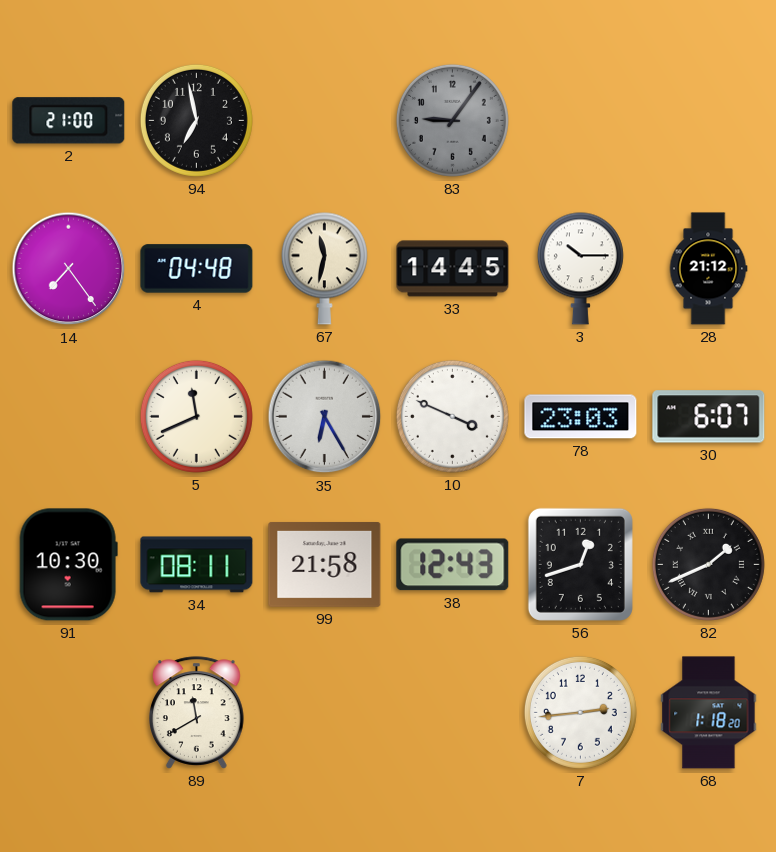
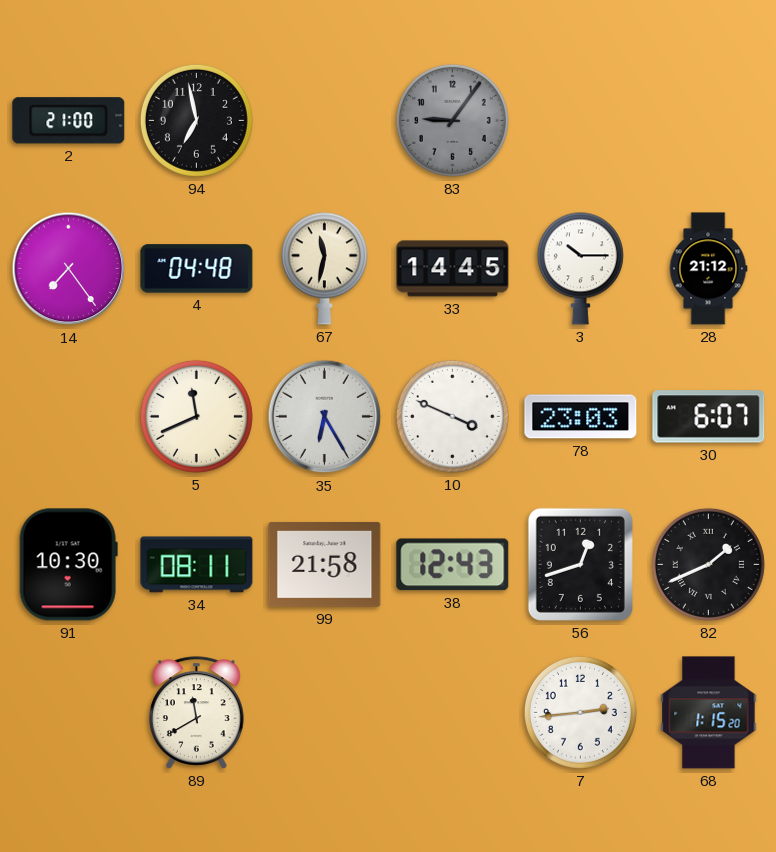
68: 1:18 -> 1:15
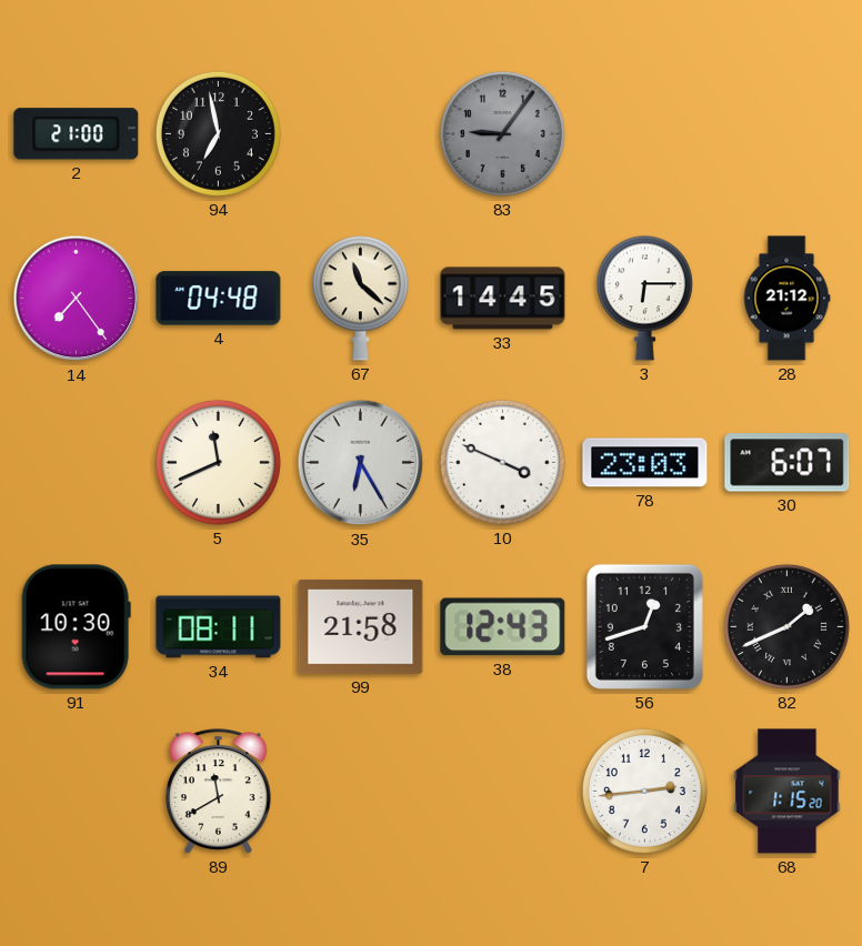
67: 11:32 -> 11:22
3: 10:15 -> 6:15
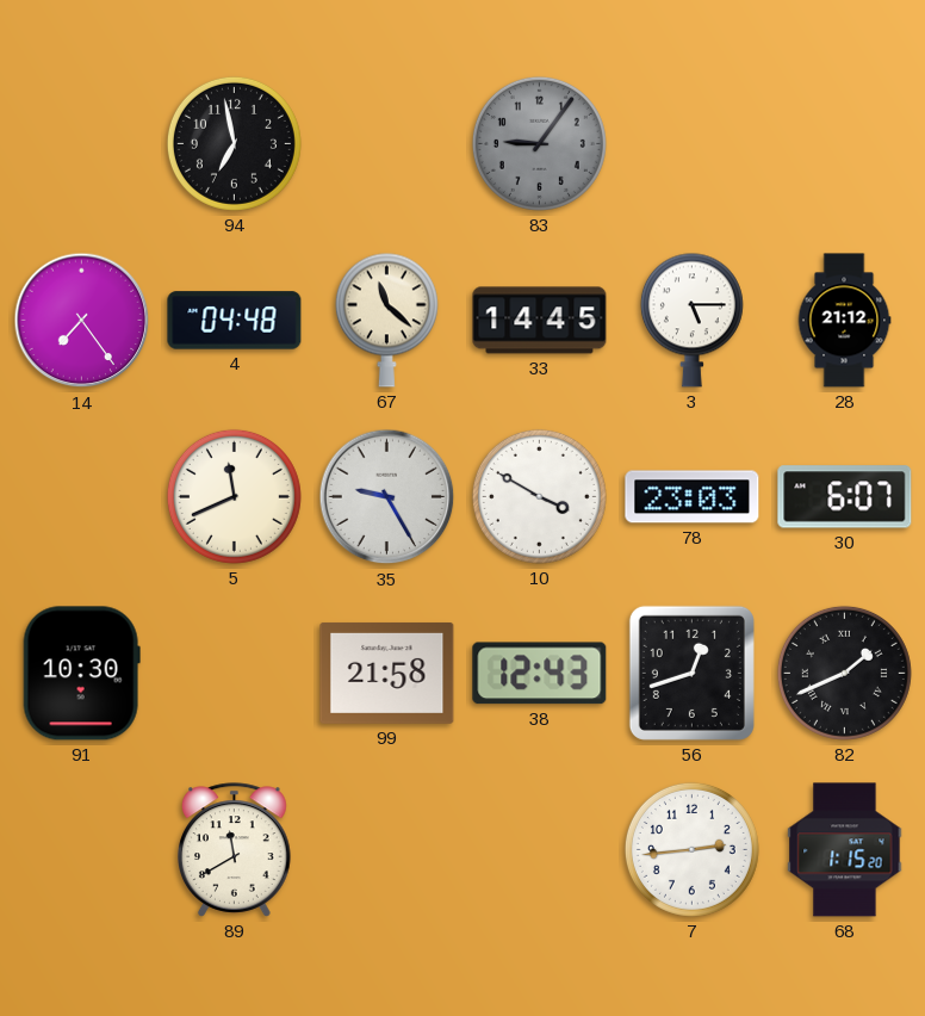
2: 21:00 -> none
3: 6:15 -> 5:15
35: 6:25 -> 9:25
10: 3:49 -> 3:50
34: 08:11 -> none
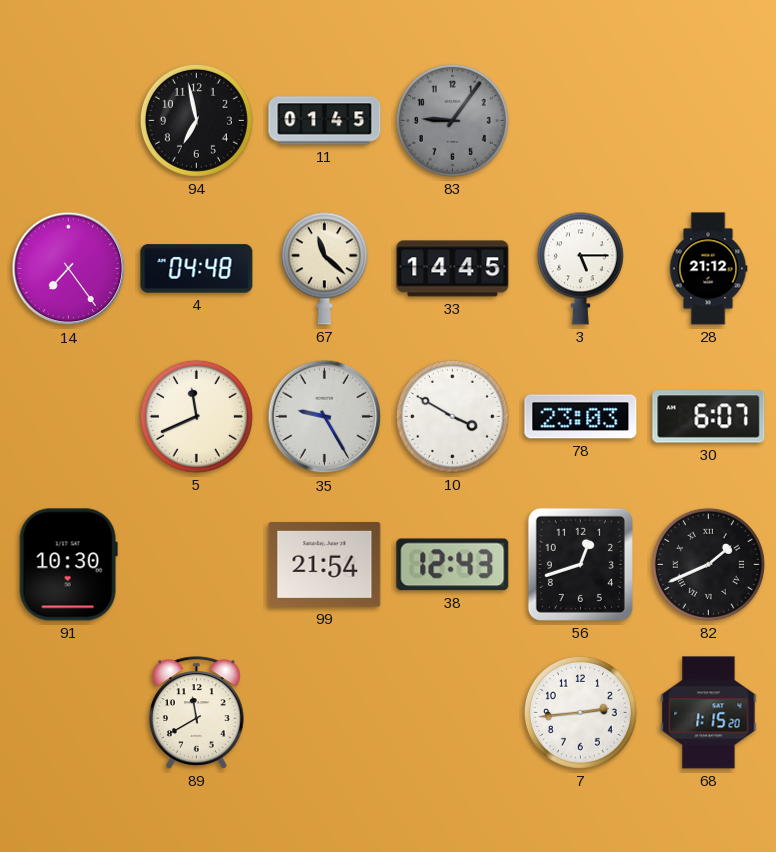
11: none -> 01:45
99: 21:58 -> 21:54
